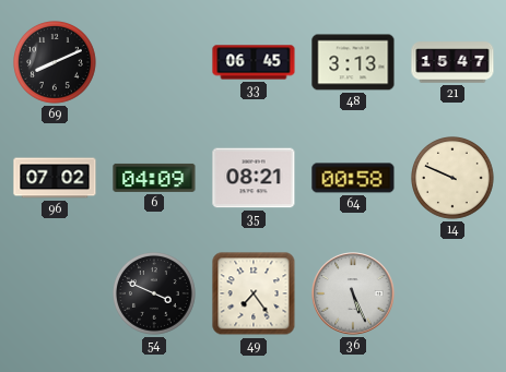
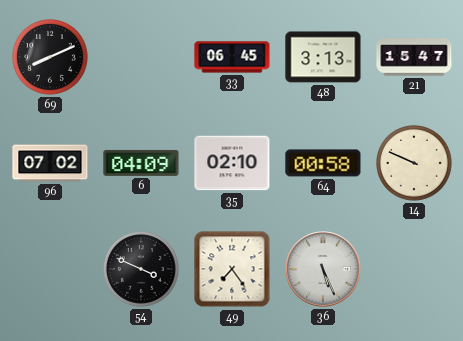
35: 08:21 -> 02:10
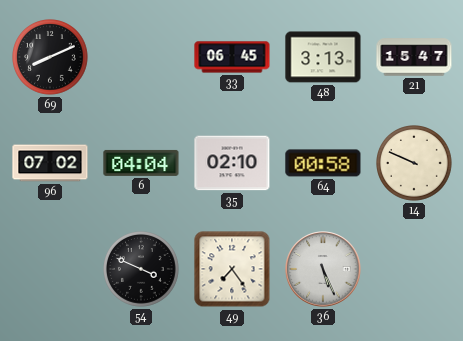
6: 04:09 -> 04:04
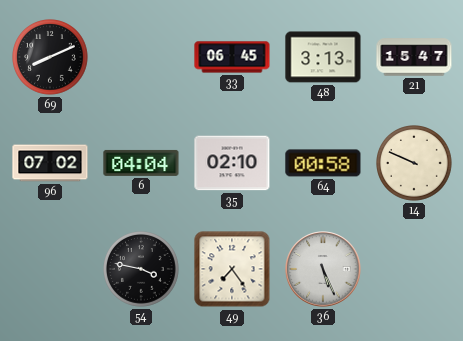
54: 3:49 -> 3:47
